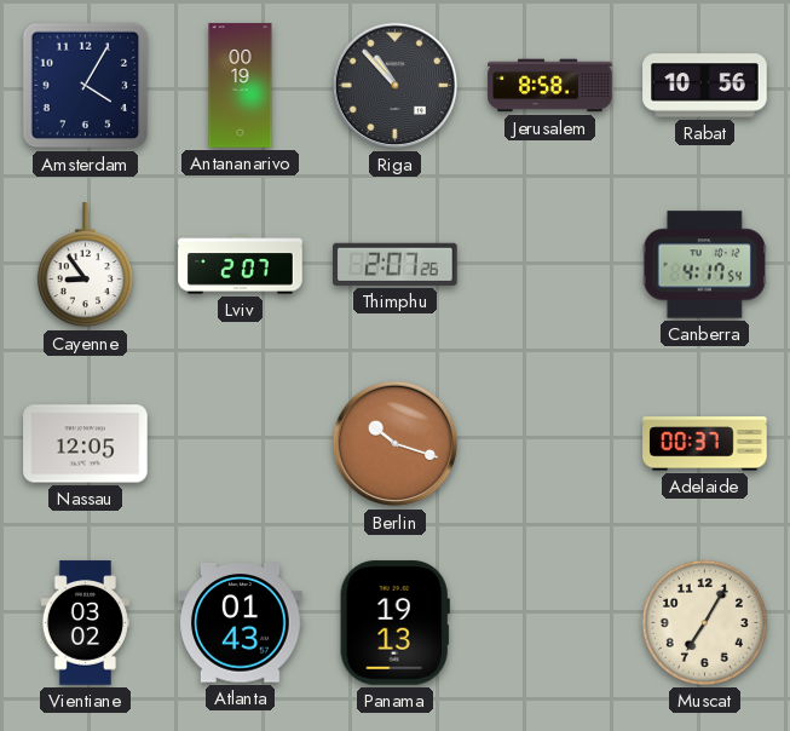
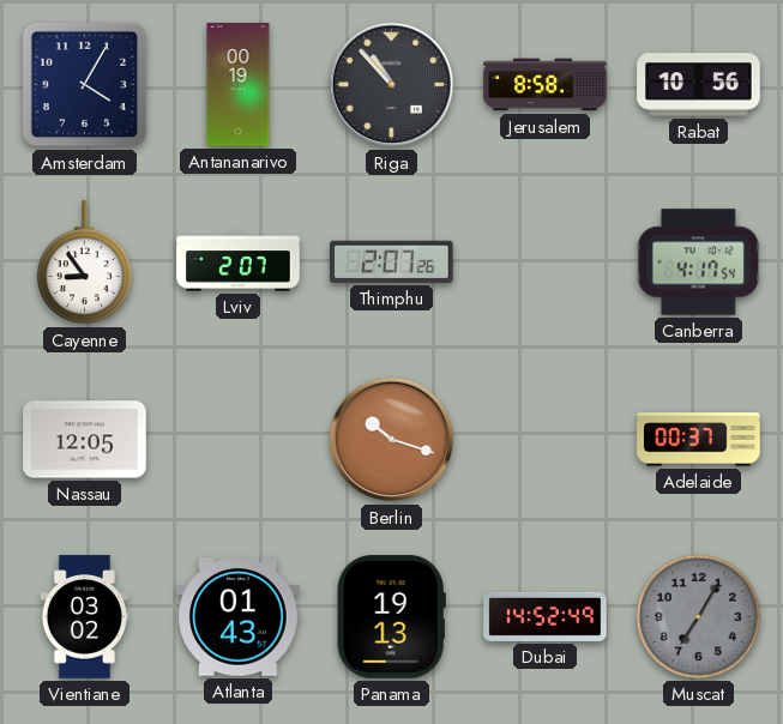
Dubai: none -> 14:52
Muscat dial: cream -> grey
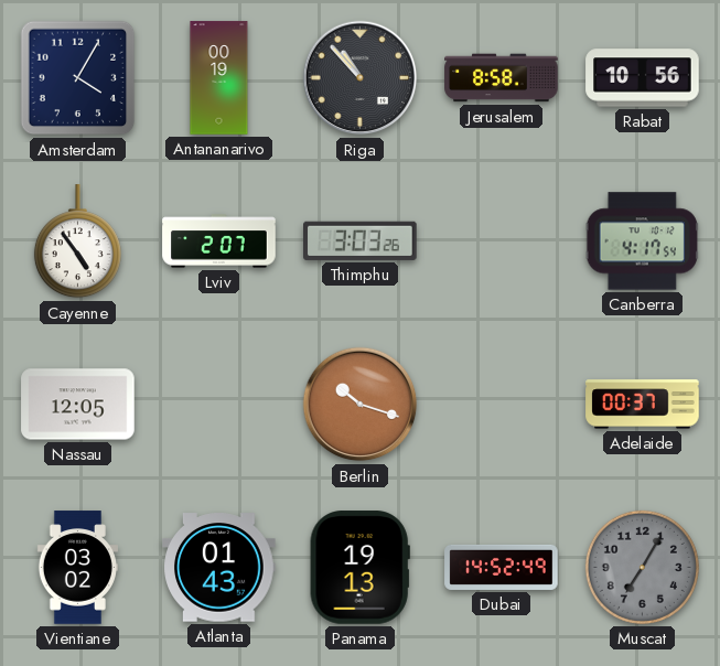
Cayenne: 8:54 -> 4:54
Thimphu: 2:07 -> 3:03
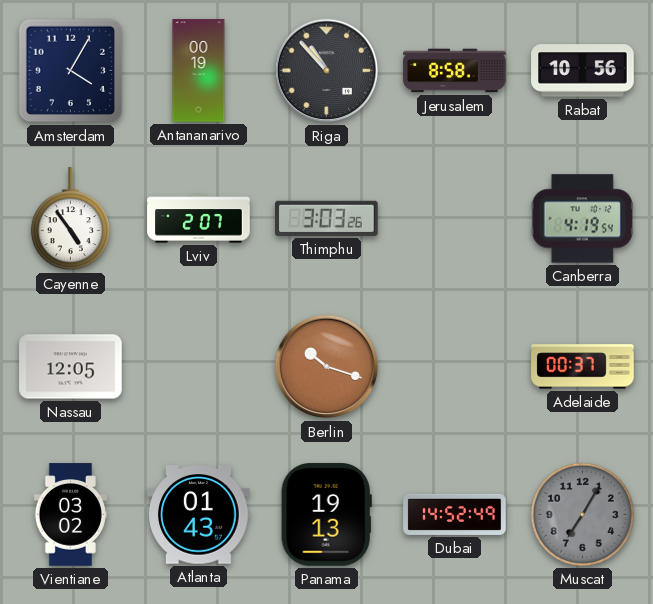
Canberra: 4:17 -> 4:19
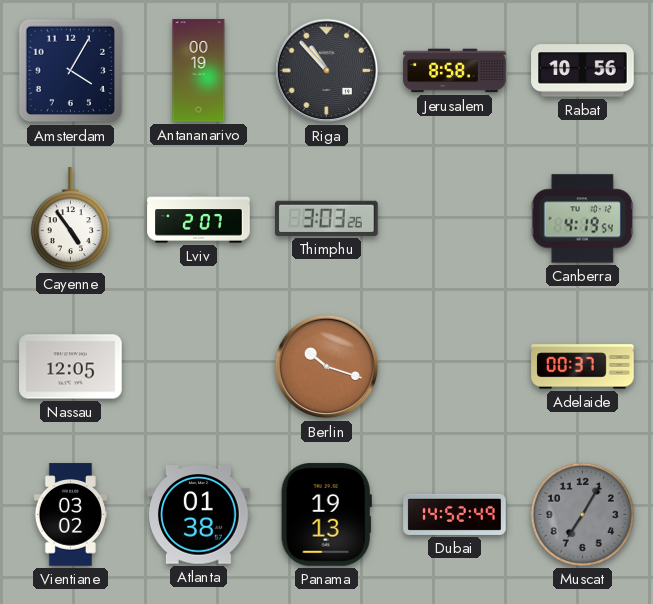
Atlanta: 01:43 -> 01:38
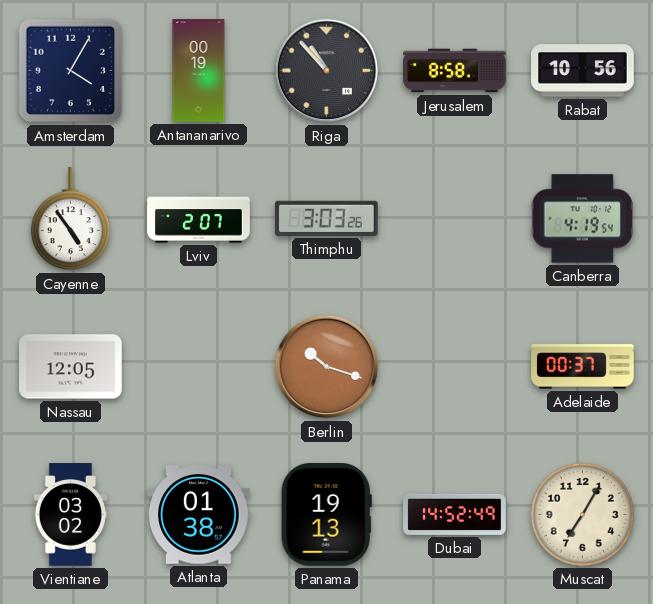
Muscat dial: grey -> cream
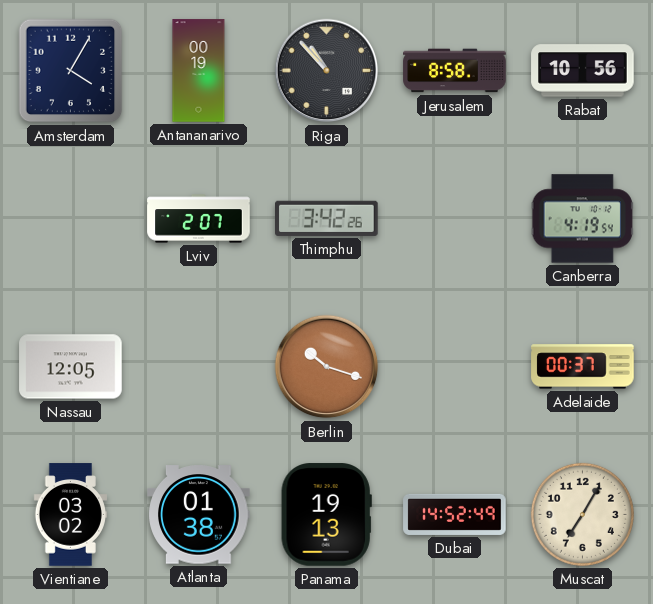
Cayenne: 4:54 -> none
Thimphu: 3:03 -> 3:42
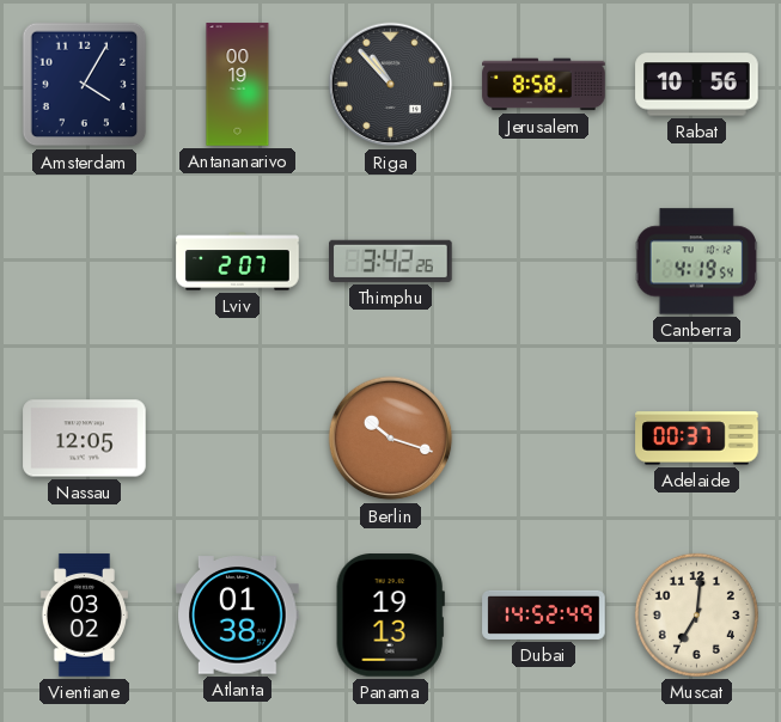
Muscat: 7:05 -> 7:01
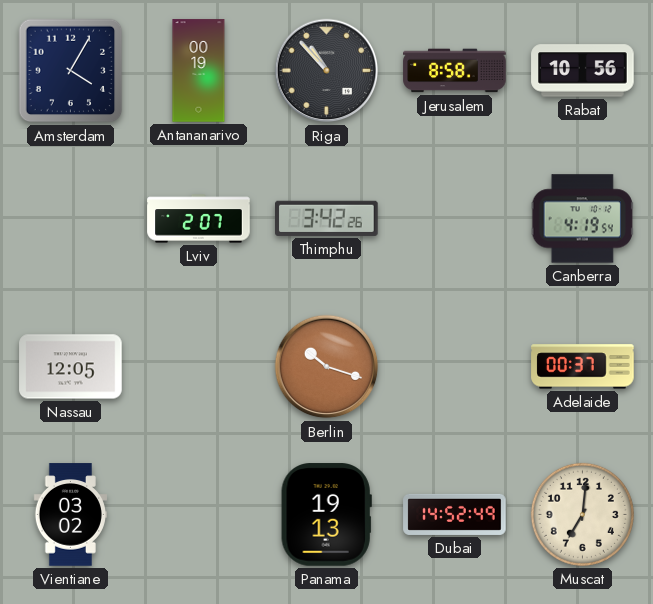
Atlanta: 01:38 -> none
